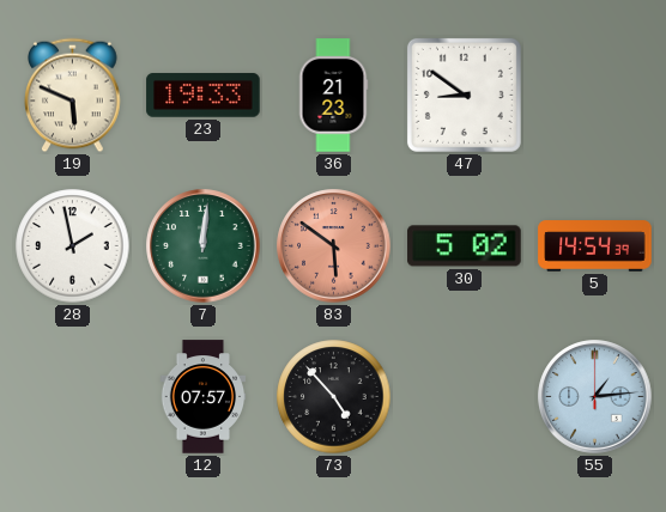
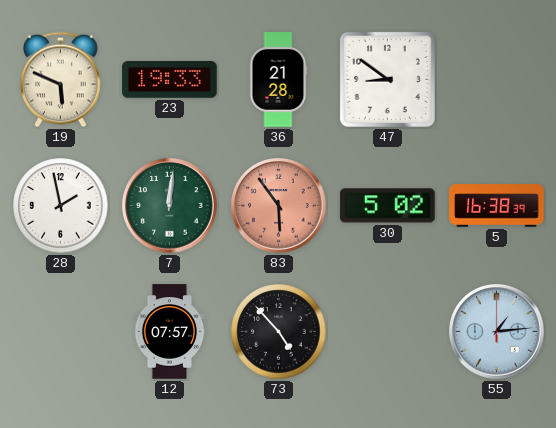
36: 21:23 -> 21:28
83: 5:51 -> 5:54
5: 14:54 -> 16:38
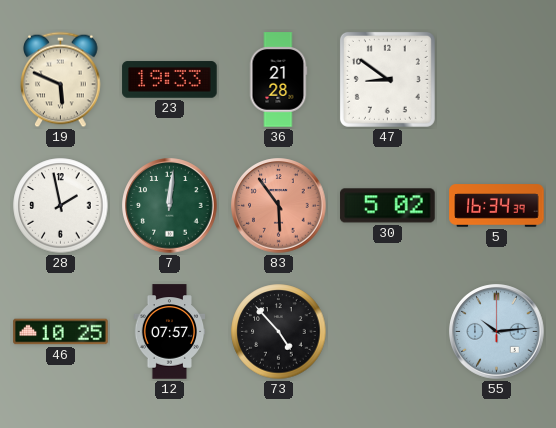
5: 16:38 -> 16:34
46: none -> 10:25
55: 1:14 -> 10:14
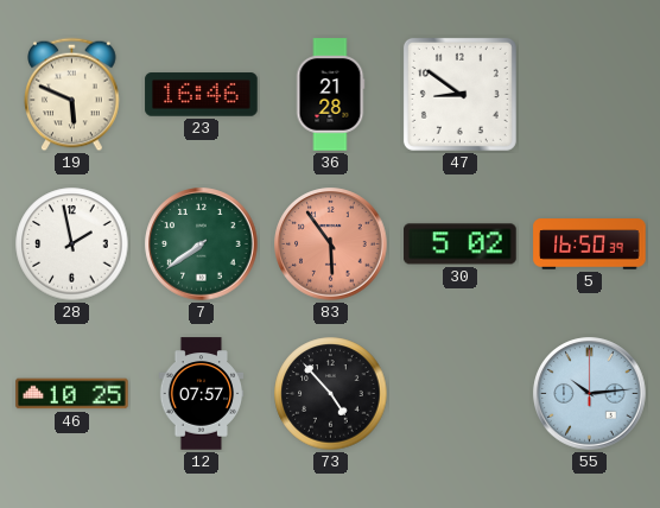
23: 19:33 -> 16:46
7: 12:01 -> 7:39
5: 16:34 -> 16:50
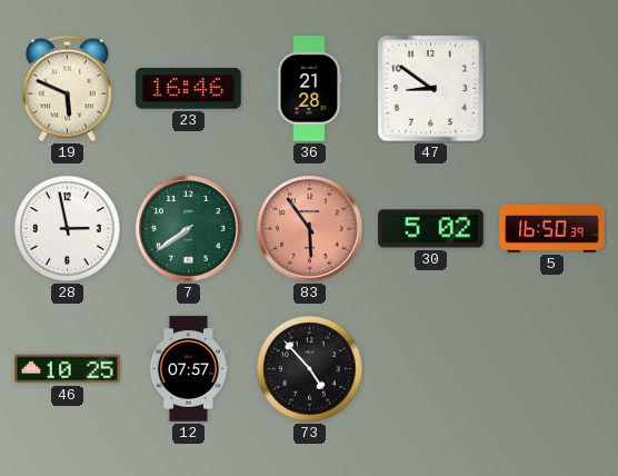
28: 1:58 -> 2:58
55: 10:14 -> none
